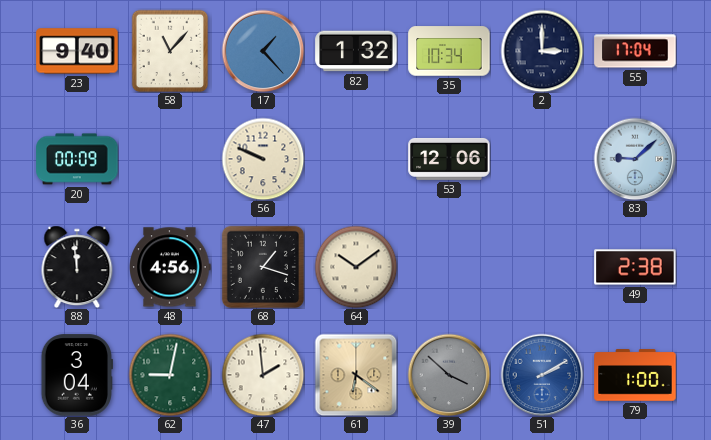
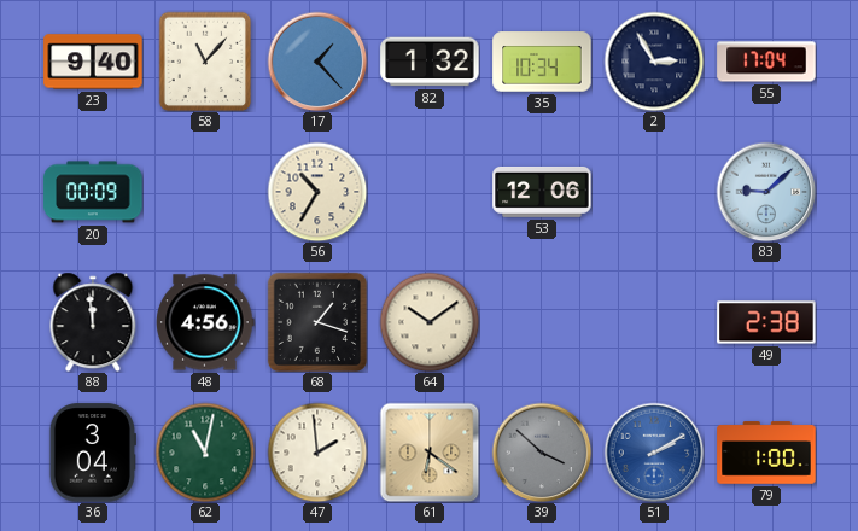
2: 3:00 -> 2:55
56: 9:49 -> 10:35
62: 9:02 -> 11:02
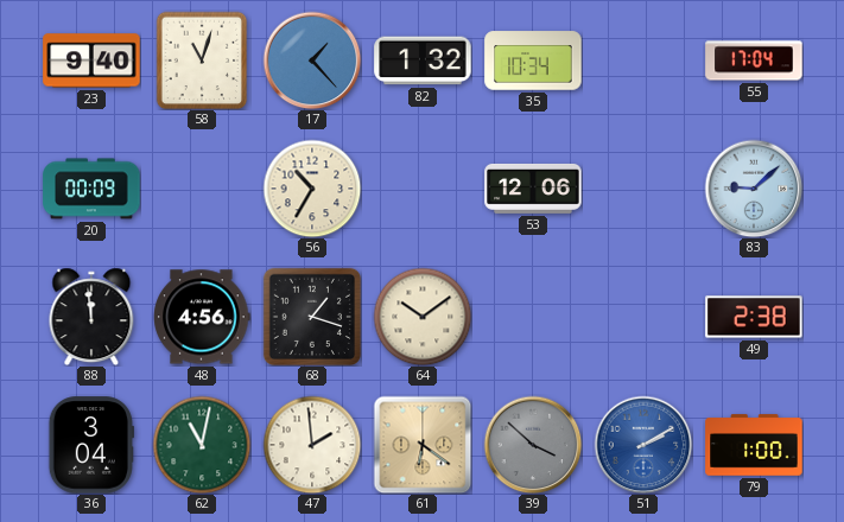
58: 11:07 -> 11:03
2: 2:55 -> none
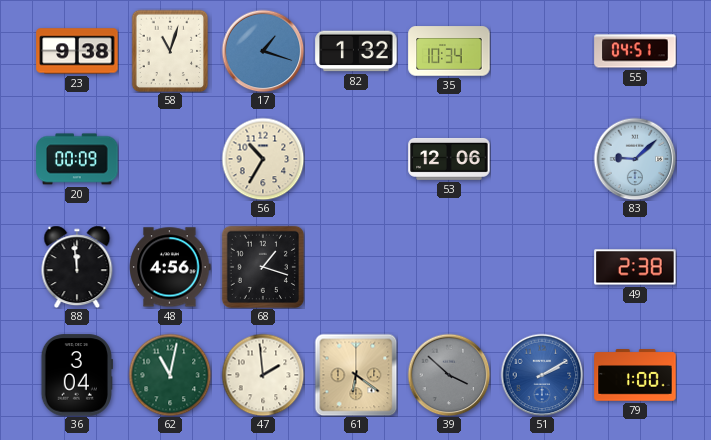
23: 9:40 -> 9:38
17: 1:23 -> 1:18
55: 17:04 -> 04:51
64: 10:09 -> none
